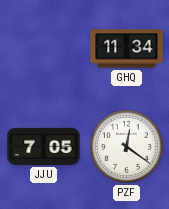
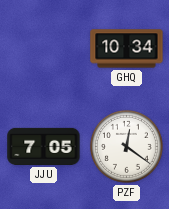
GHQ: 11:34 -> 10:34
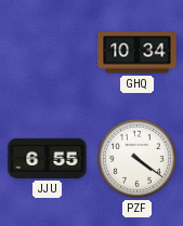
JJU: 7:05 -> 6:55
PZF: 12:21 -> 4:21
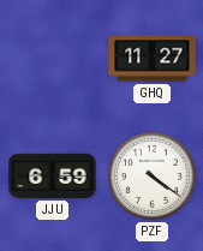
GHQ: 10:34 -> 11:27
JJU: 6:55 -> 6:59
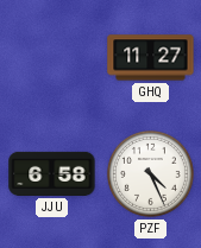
JJU: 6:59 -> 6:58
PZF: 4:21 -> 4:26
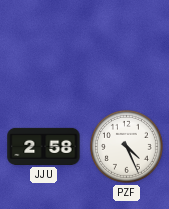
GHQ: 11:27 -> none
JJU: 6:58 -> 2:58
